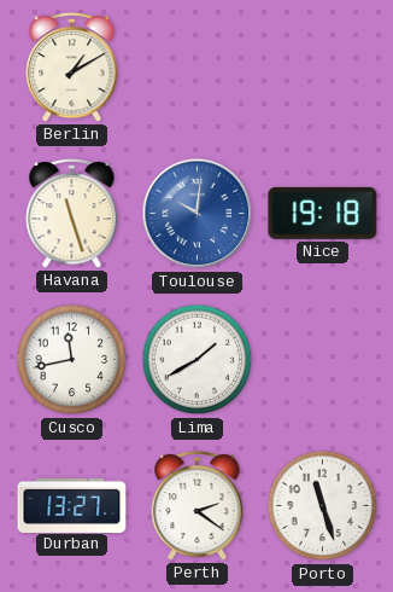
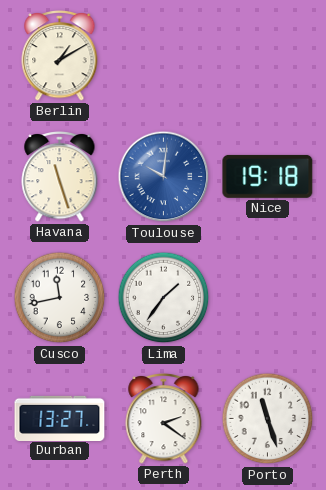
Lima: 1:40 -> 1:36
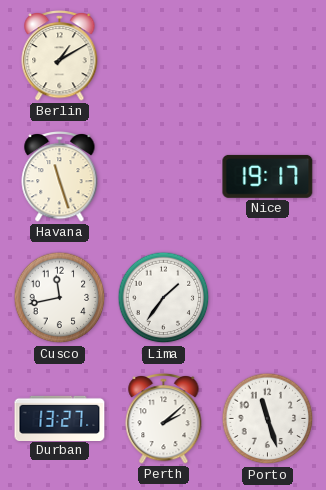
Toulouse: 10:01 -> none
Nice: 19:18 -> 19:17
Perth: 2:21 -> 2:08
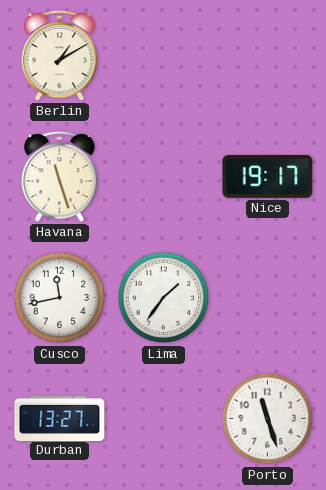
Perth: 2:08 -> none
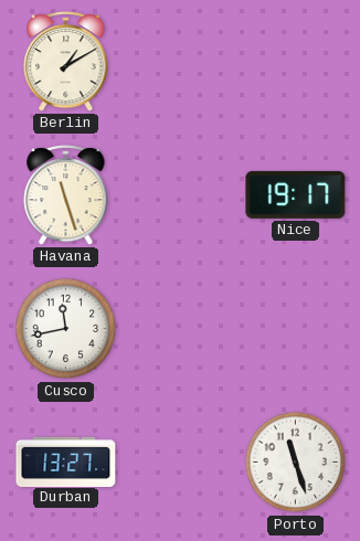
Lima: 1:36 -> none
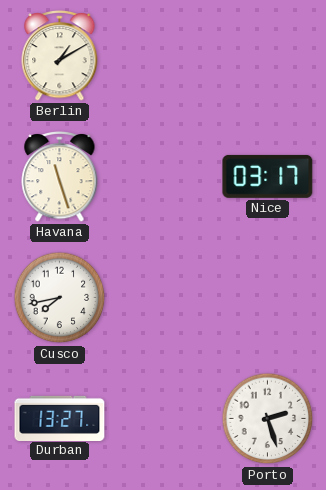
Nice: 19:17 -> 03:17
Cusco: 11:43 -> 7:43
Porto: 11:27 -> 2:27
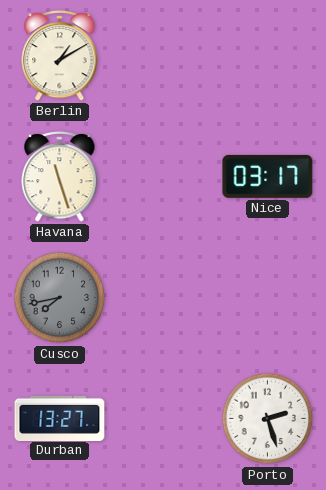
Cusco dial: white -> grey
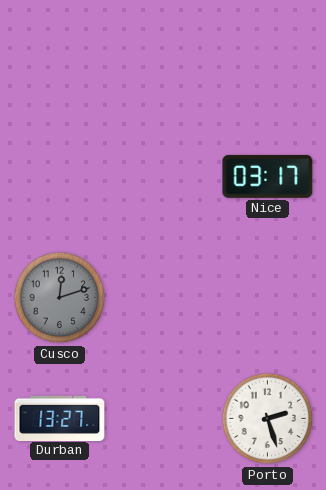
Berlin: 1:10 -> none
Havana: 11:27 -> none
Cusco: 7:43 -> 12:12
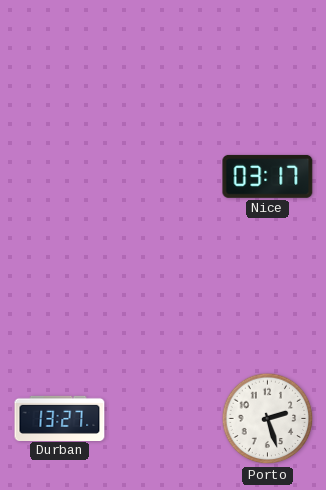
Cusco: 12:12 -> none
